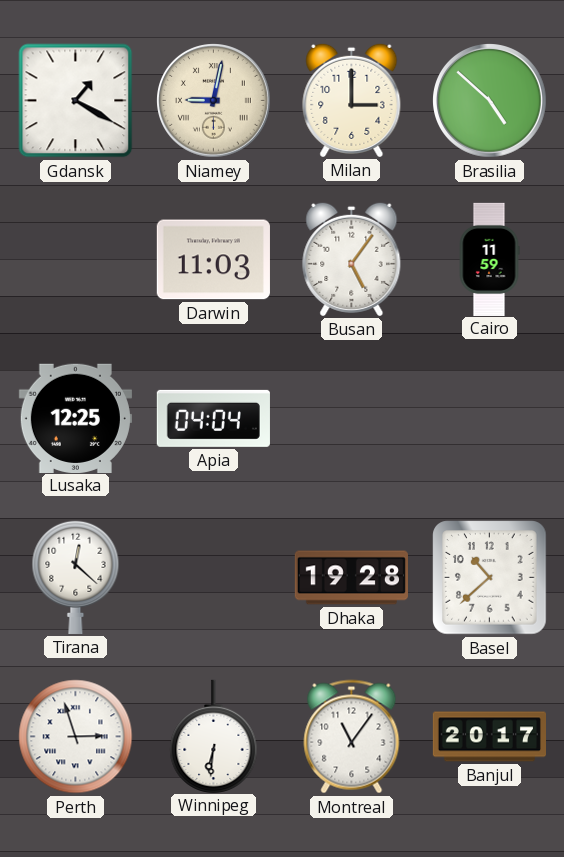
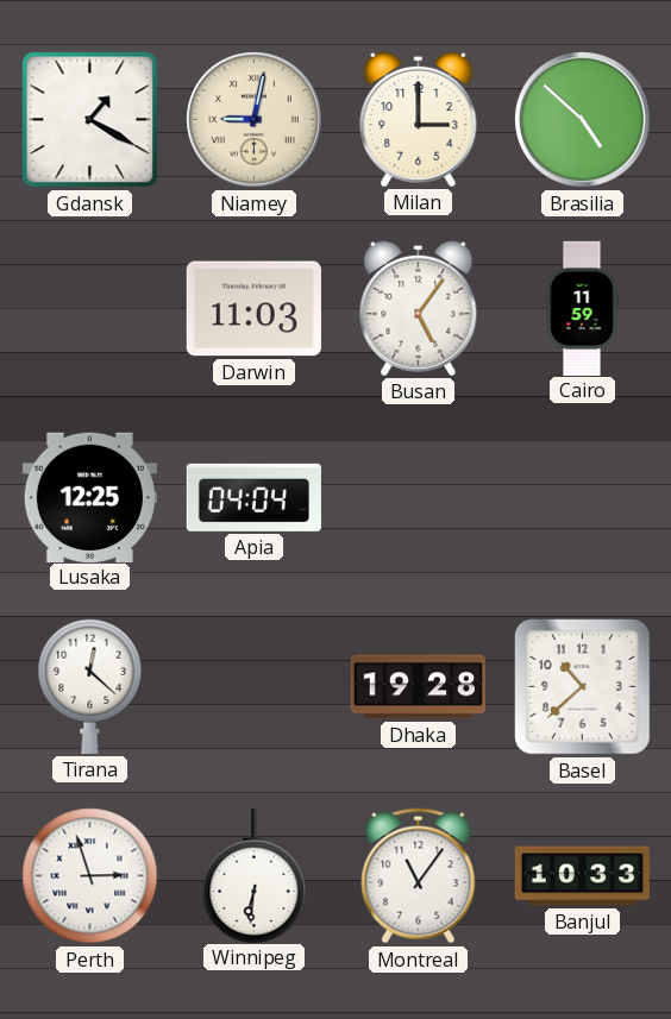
Banjul: 20:17 -> 10:33
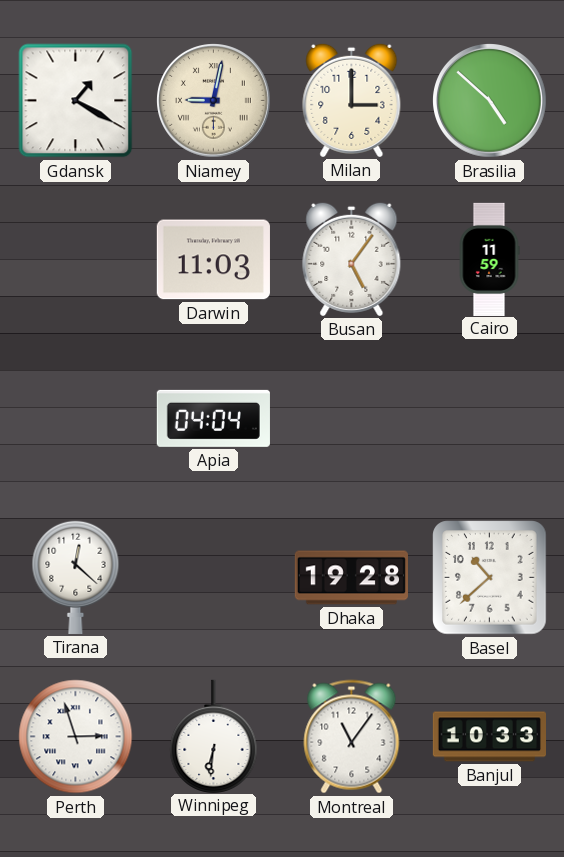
Lusaka: 12:25 -> none
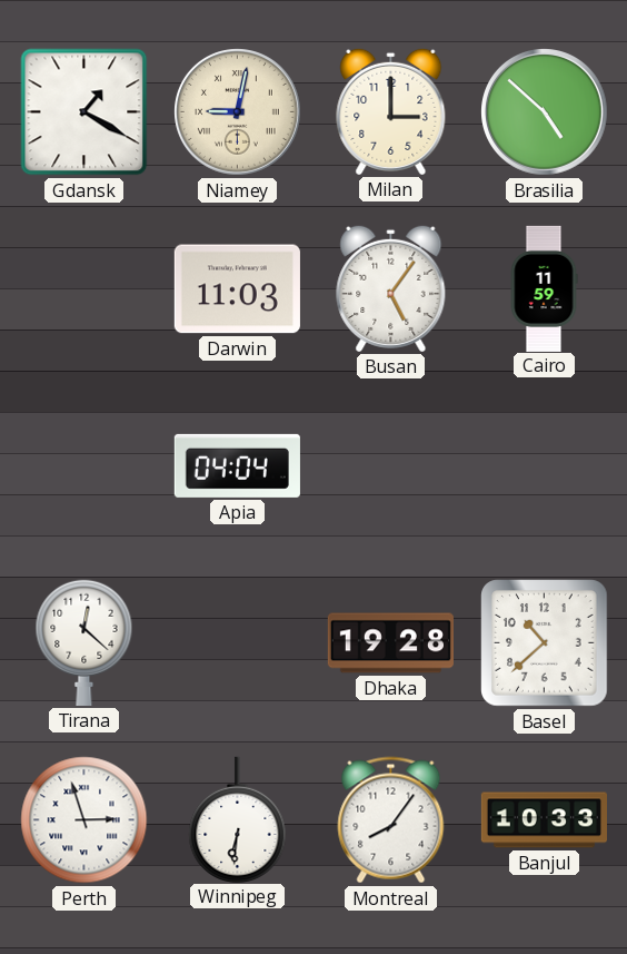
Montreal: 11:06 -> 8:06
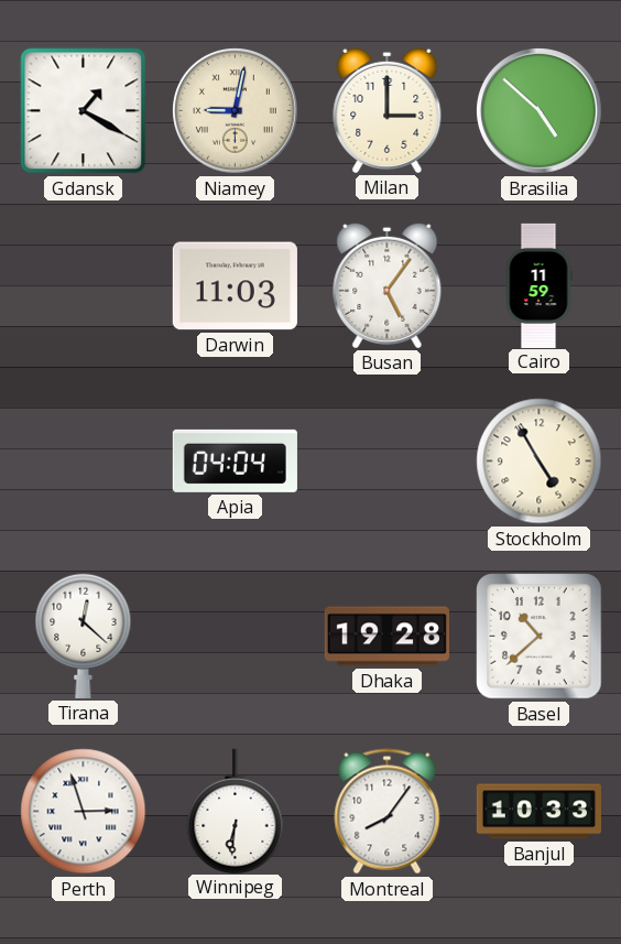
Stockholm: none -> 4:55
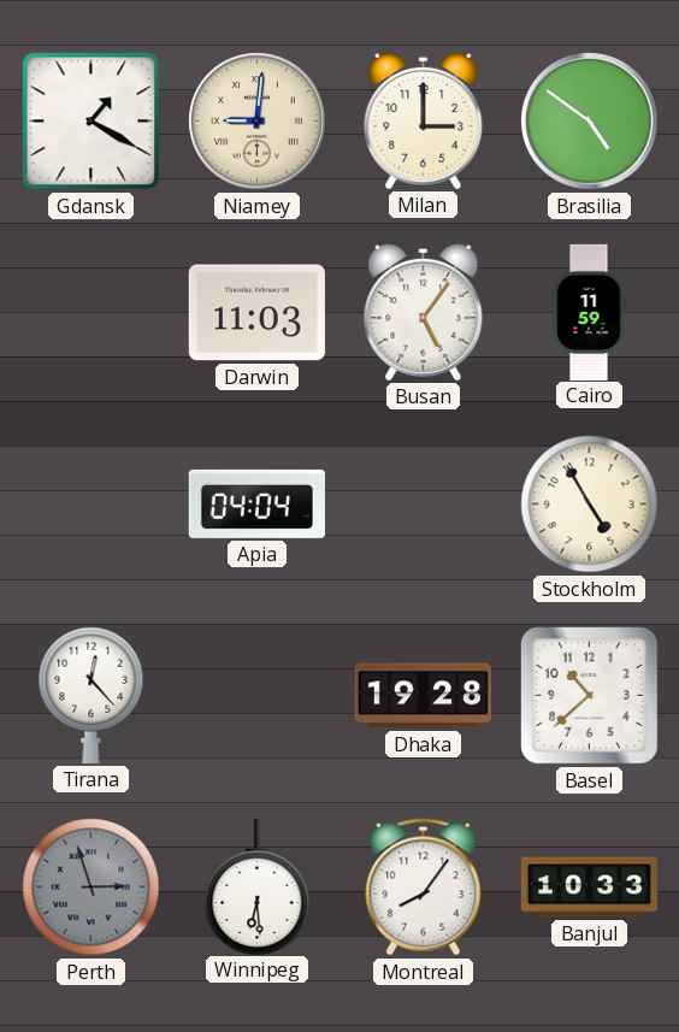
Niamey: 9:02 -> 9:01
Brasilia: 4:52 -> 4:51
Tirana: 12:22 -> 12:23
Perth dial: white -> grey
Winnipeg: 6:31 -> 6:29
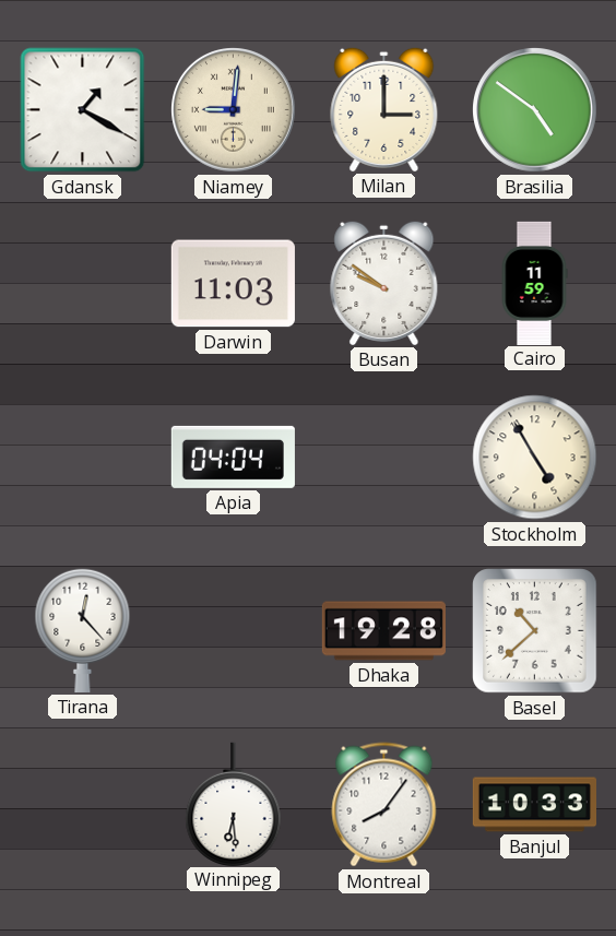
Busan: 5:06 -> 9:51
Perth: 2:57 -> none
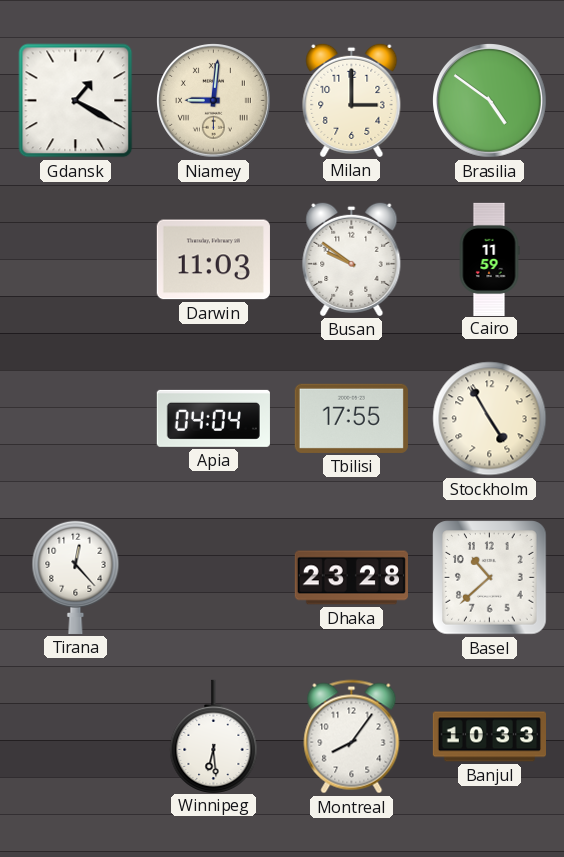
Tbilisi: none -> 17:55
Dhaka: 19:28 -> 23:28
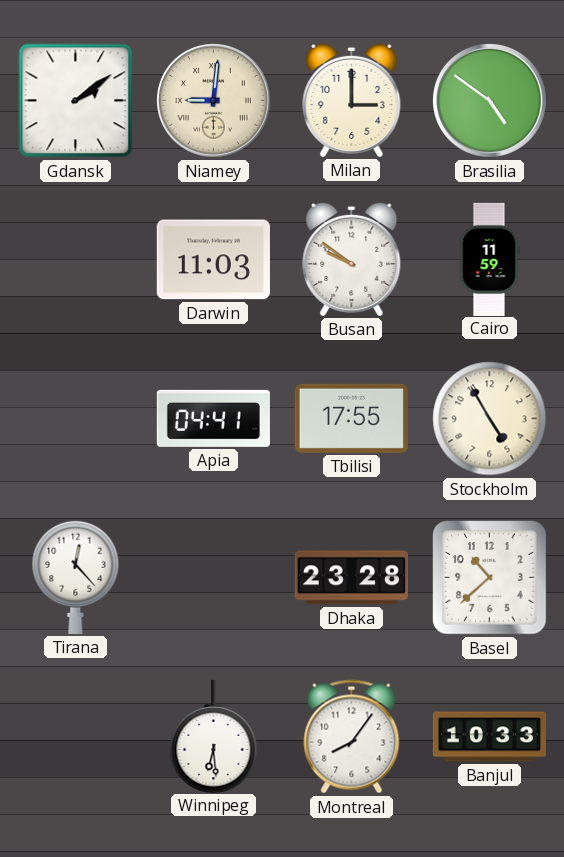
Gdansk: 1:20 -> 2:09
Apia: 04:04 -> 04:41
